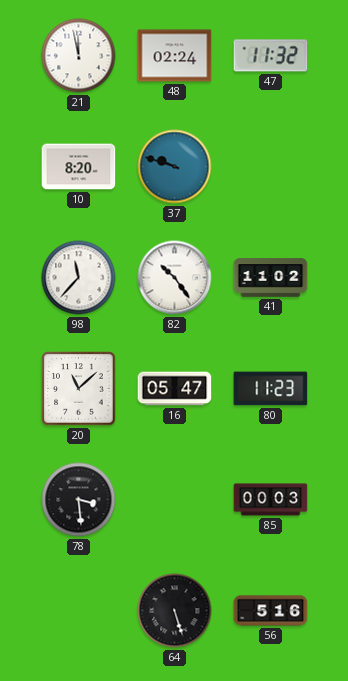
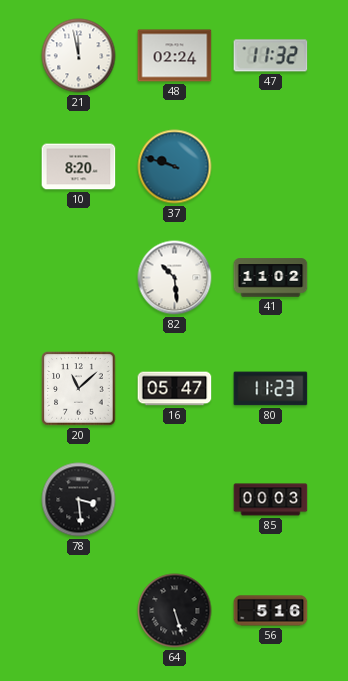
98: 11:37 -> none
82: 10:24 -> 10:29
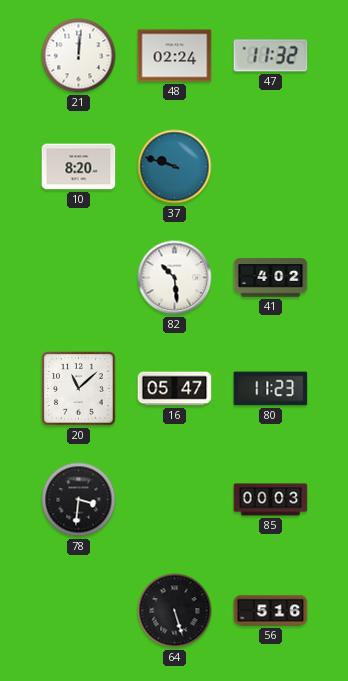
21: 11:58 -> 12:01
41: 11:02 -> 4:02
78: 3:29 -> 3:31
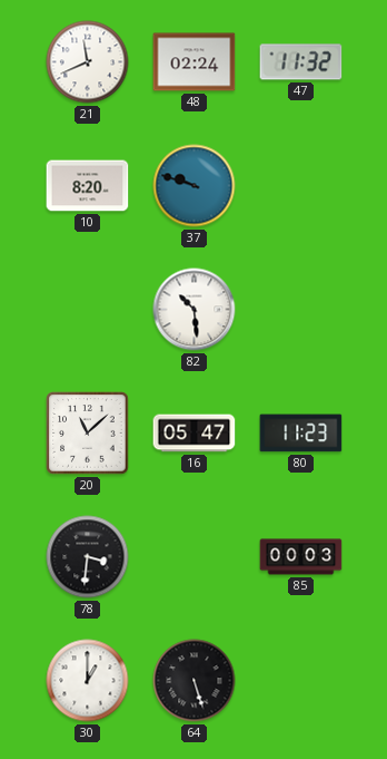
21: 12:01 -> 11:41
41: 4:02 -> none
30: none -> 1:00
56: 5:16 -> none
